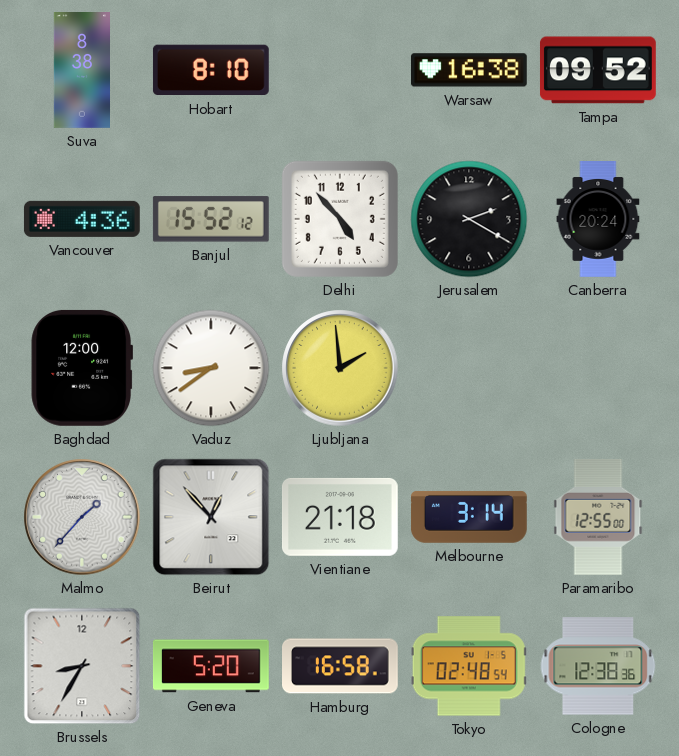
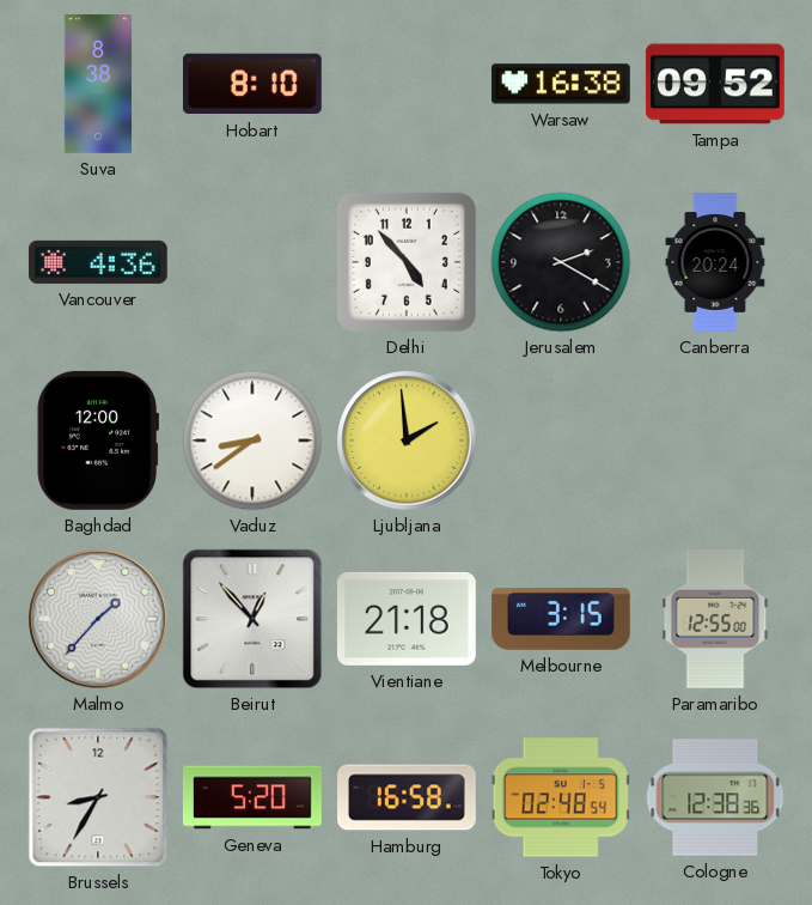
Banjul: 15:52 -> none
Melbourne: 3:14 -> 3:15
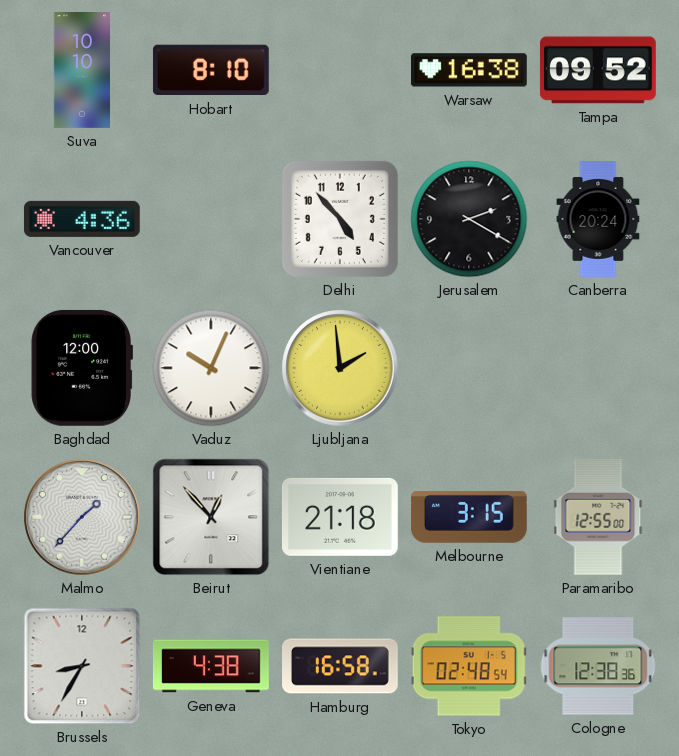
Suva: 8:38 -> 10:10
Vaduz: 8:39 -> 10:04
Geneva: 5:20 -> 4:38
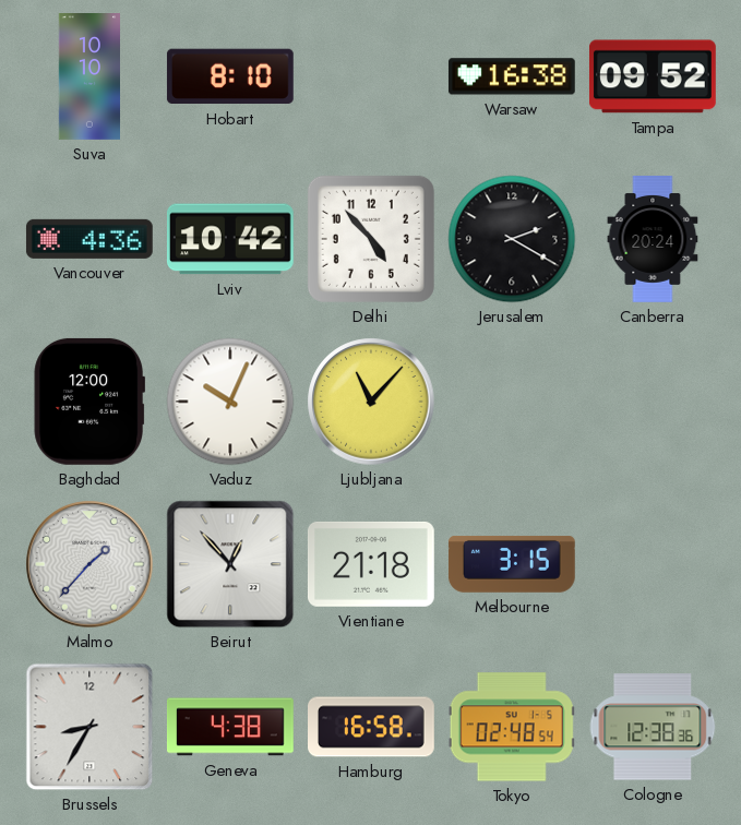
Lviv: none -> 10:42
Ljubljana: 1:59 -> 11:07
Paramaribo: 12:55 -> none
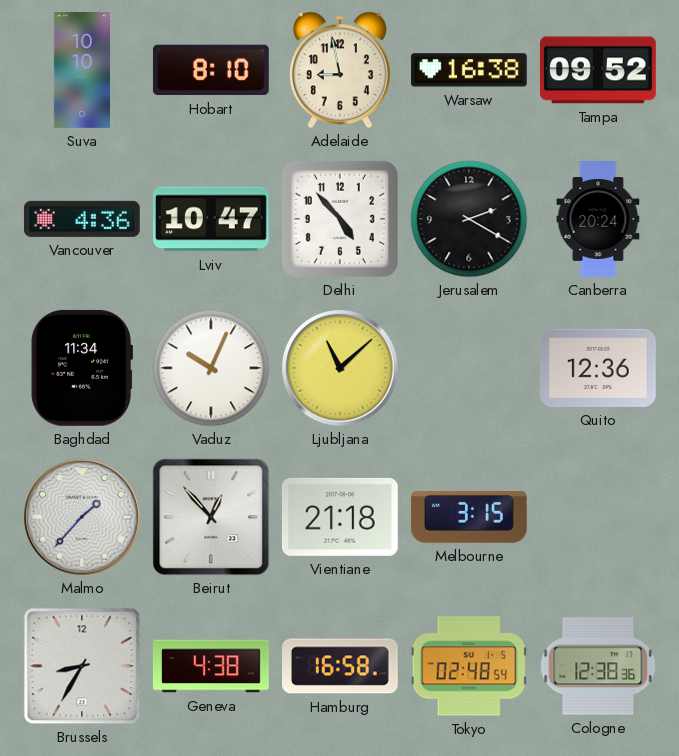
Adelaide: none -> 8:58
Lviv: 10:42 -> 10:47
Baghdad: 12:00 -> 11:34
Ljubljana: 11:07 -> 11:08
Quito: none -> 12:36
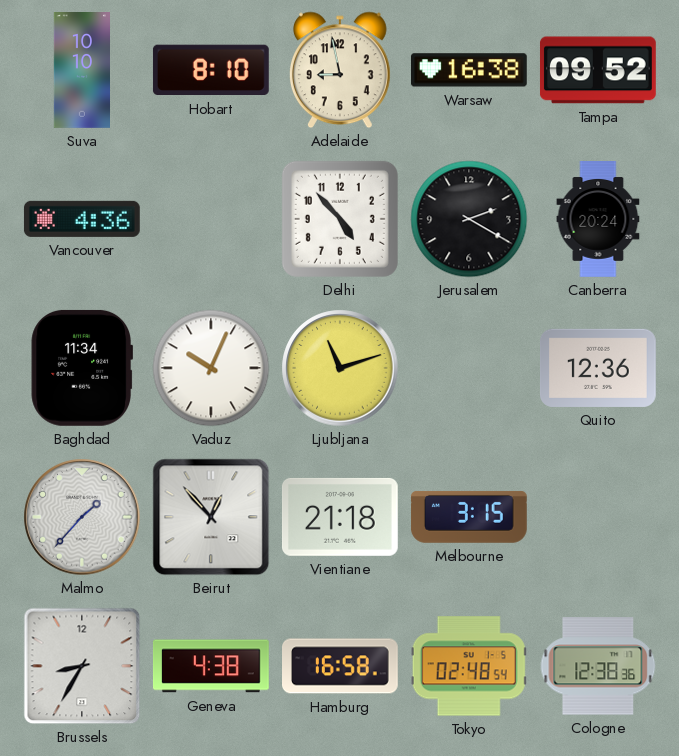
Lviv: 10:47 -> none
Ljubljana: 11:08 -> 11:12
